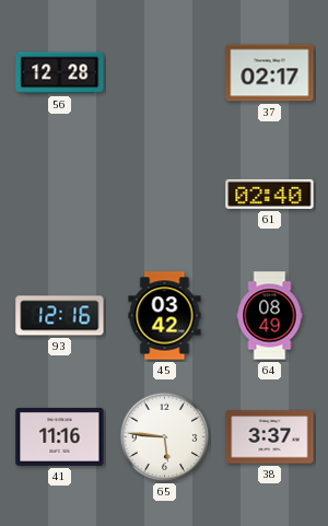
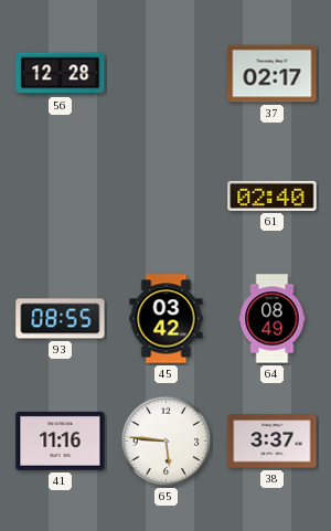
93: 12:16 -> 08:55
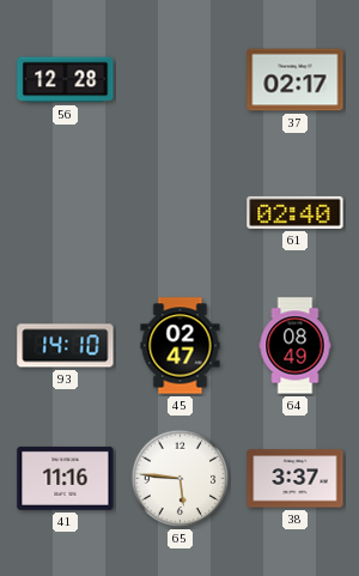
93: 08:55 -> 14:10
45: 03:42 -> 02:47
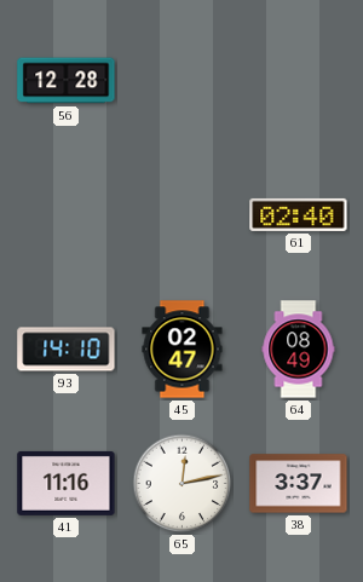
37: 02:17 -> none
65: 5:46 -> 12:13
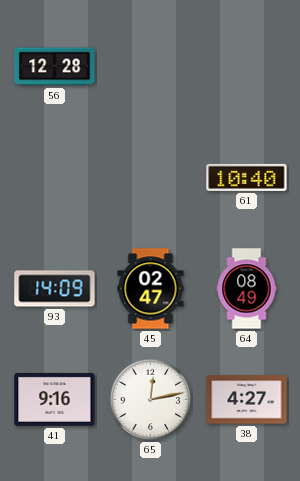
61: 02:40 -> 10:40
93: 14:10 -> 14:09
41: 11:16 -> 9:16
38: 3:37 -> 4:27
